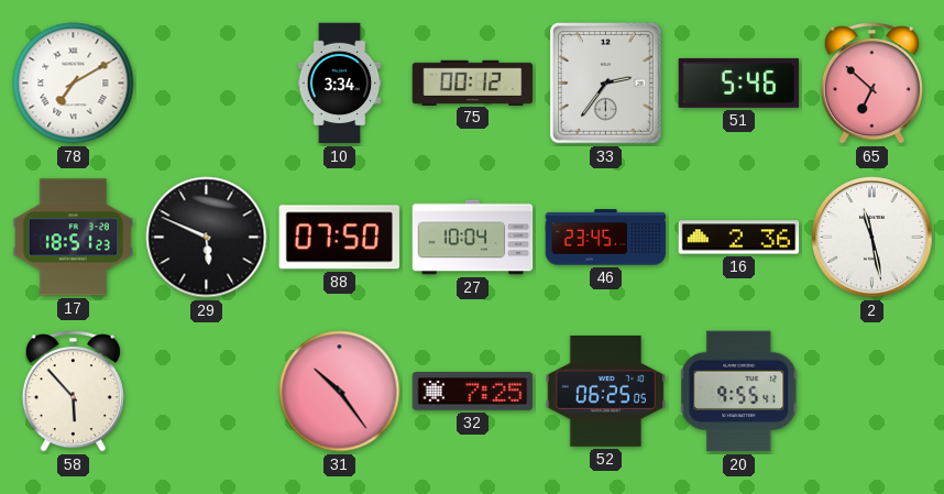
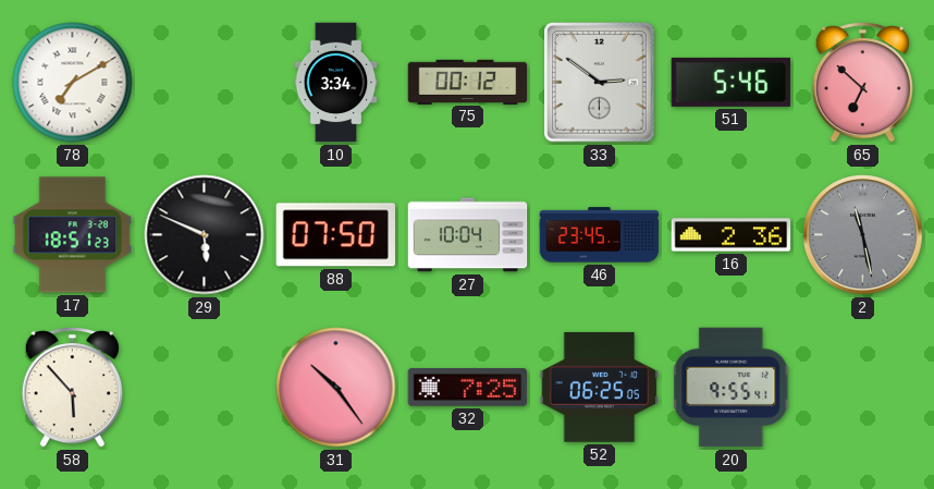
33: 2:36 -> 2:51
2 dial: white -> grey
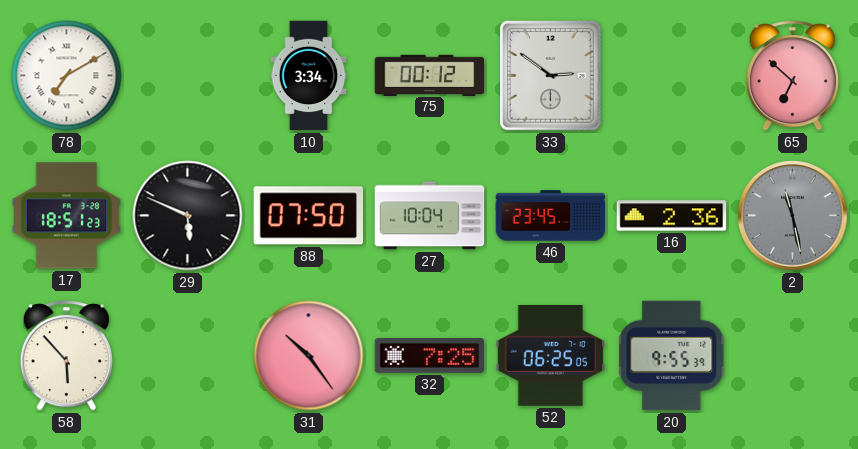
51: 5:46 -> none
20: 9:55:41 -> 9:55:39
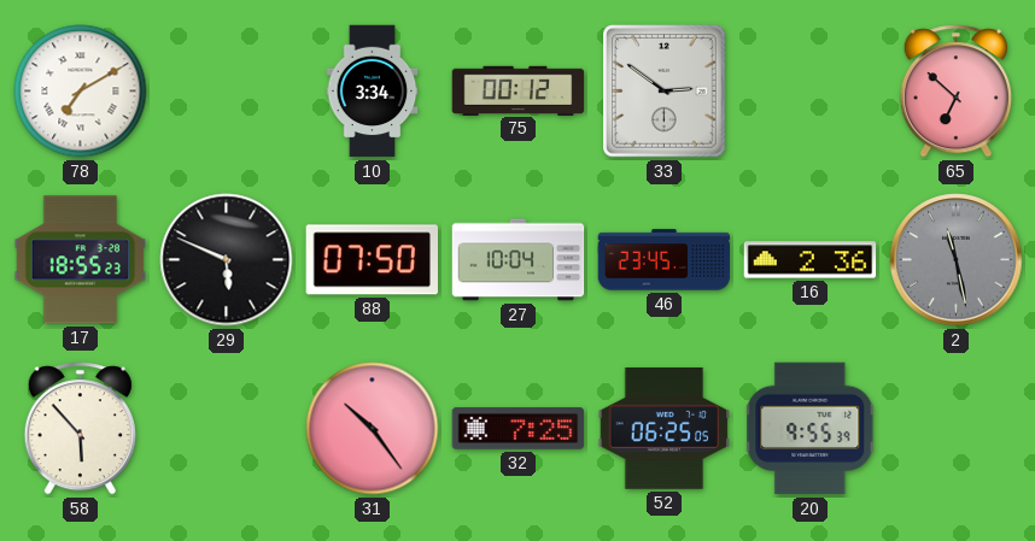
17: 18:51 -> 18:55
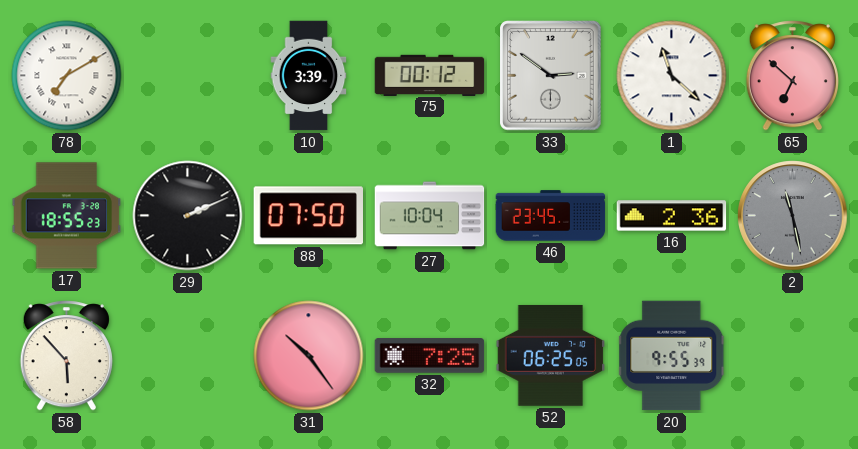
10: 3:34 -> 3:39
1: none -> 11:22
29: 5:49 -> 2:11
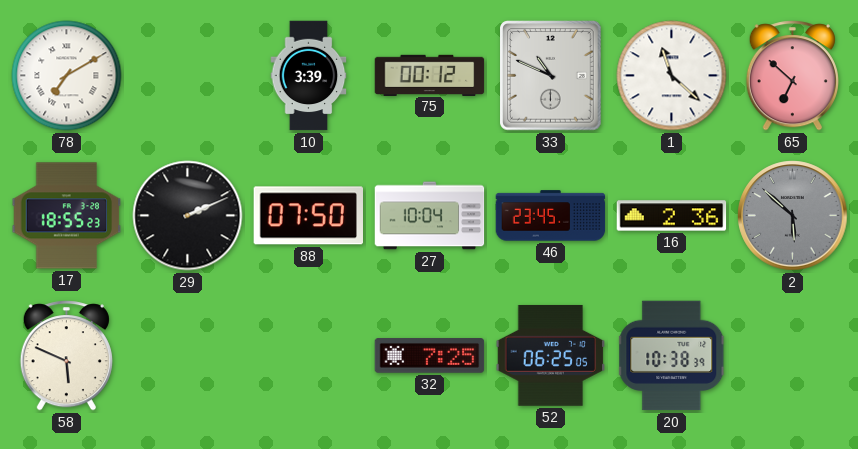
33: 2:51 -> 10:49
2: 11:28 -> 5:52
58: 5:53 -> 5:49
31: 10:24 -> none
20: 9:55 -> 10:38
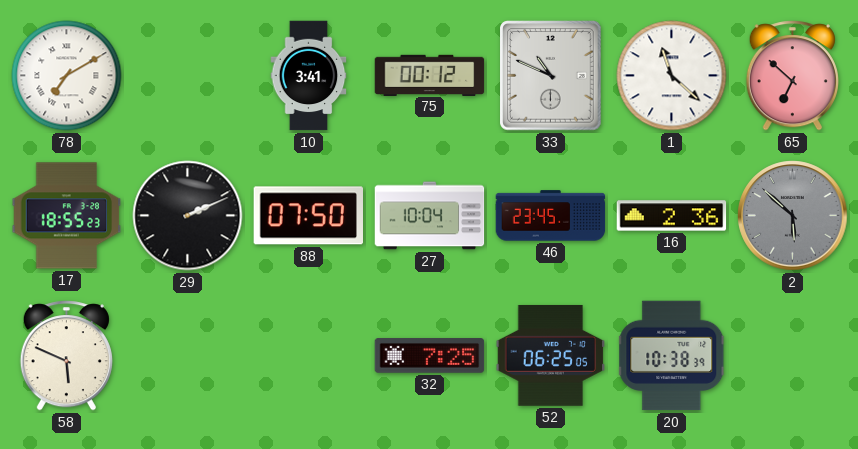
10: 3:39 -> 3:41
